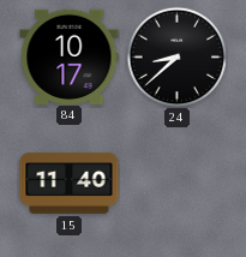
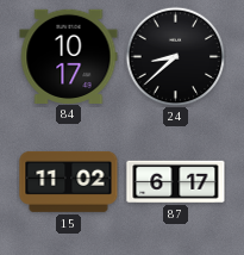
15: 11:40 -> 11:02
87: none -> 6:17
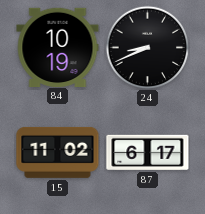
84: 10:17 -> 10:19
24: 8:38 -> 8:41
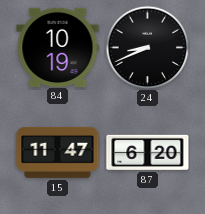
15: 11:02 -> 11:47
87: 6:17 -> 6:20
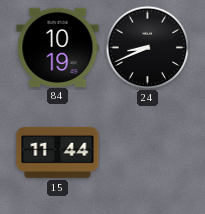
15: 11:47 -> 11:44
87: 6:20 -> none
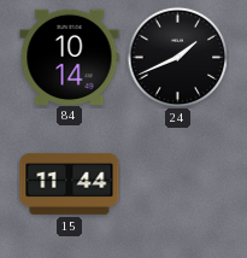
84: 10:19 -> 10:14
24: 8:41 -> 1:41
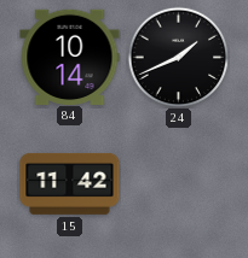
15: 11:44 -> 11:42
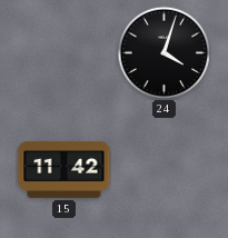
84: 10:14 -> none
24: 1:41 -> 4:03
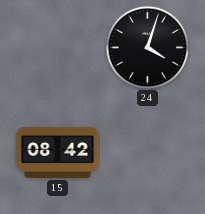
15: 11:42 -> 08:42
